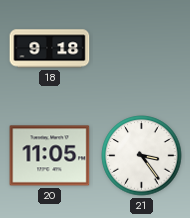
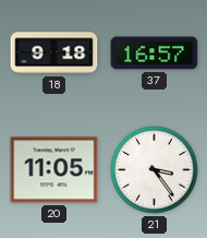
37: none -> 16:57
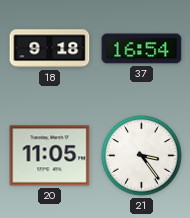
37: 16:57 -> 16:54
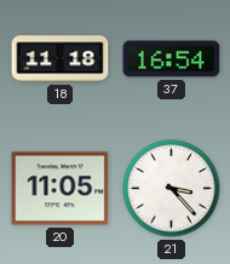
18: 9:18 -> 11:18
21: 3:24 -> 3:23
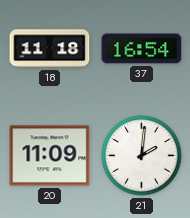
20: 11:05 -> 11:09
21: 3:23 -> 2:01
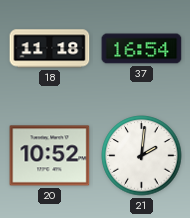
20: 11:09 -> 10:52
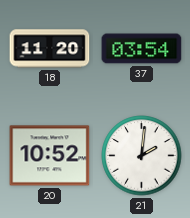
18: 11:18 -> 11:20
37: 16:54 -> 03:54
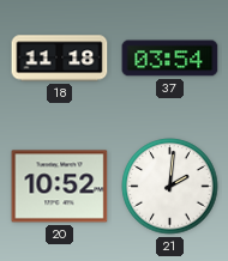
18: 11:20 -> 11:18
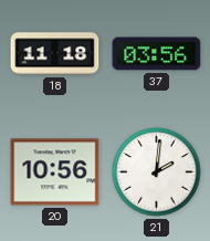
37: 03:54 -> 03:56
20: 10:52 -> 10:56
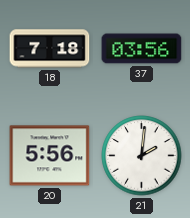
18: 11:18 -> 7:18
20: 10:56 -> 5:56
